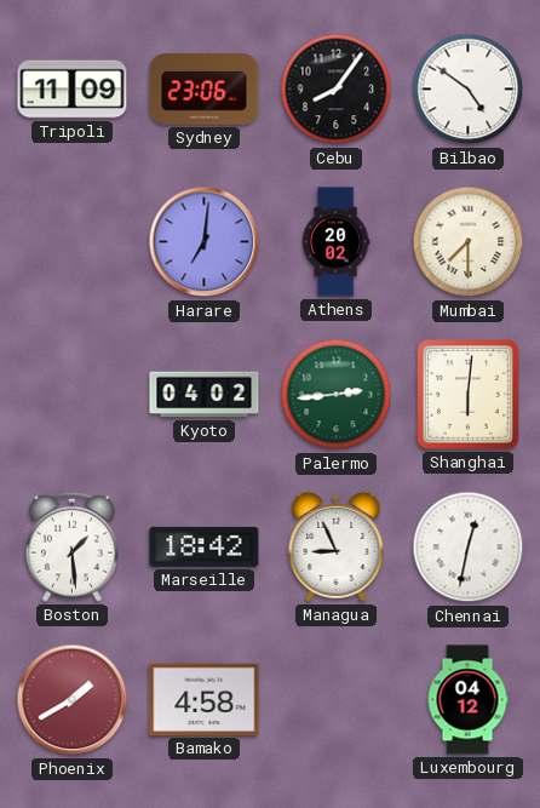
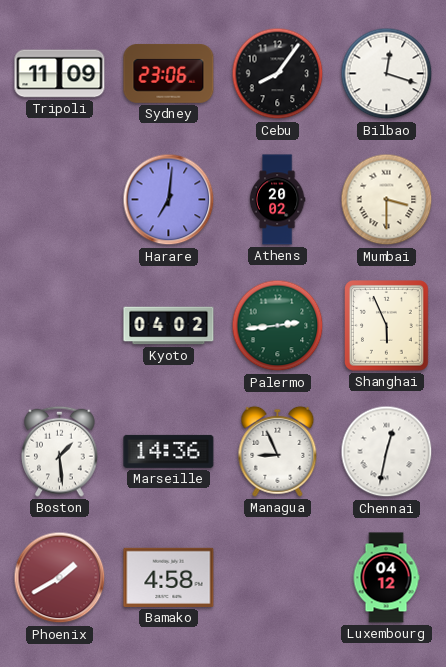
Bilbao: 4:51 -> 12:18
Mumbai: 7:30 -> 3:30
Shanghai: 6:01 -> 5:56
Marseille: 18:42 -> 14:36
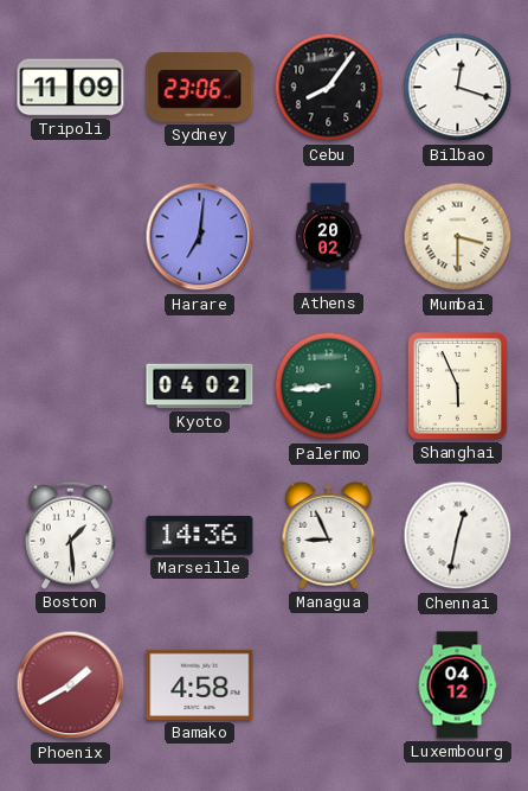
Palermo: 2:44 -> 8:44
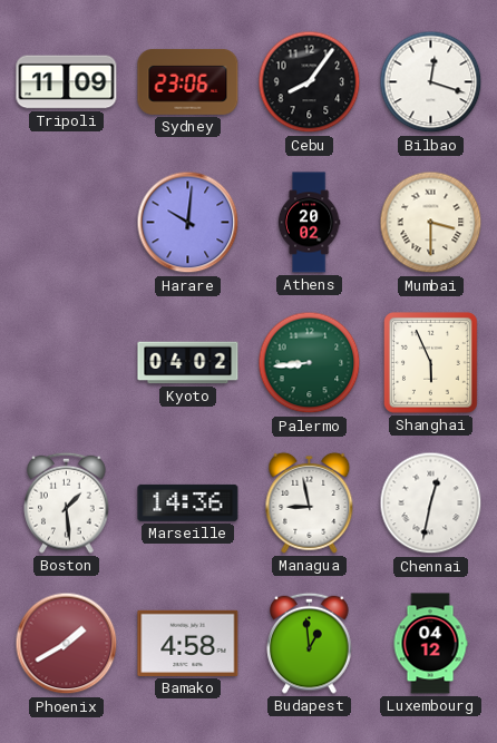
Harare: 7:01 -> 10:01
Managua: 8:56 -> 8:58
Budapest: none -> 12:59
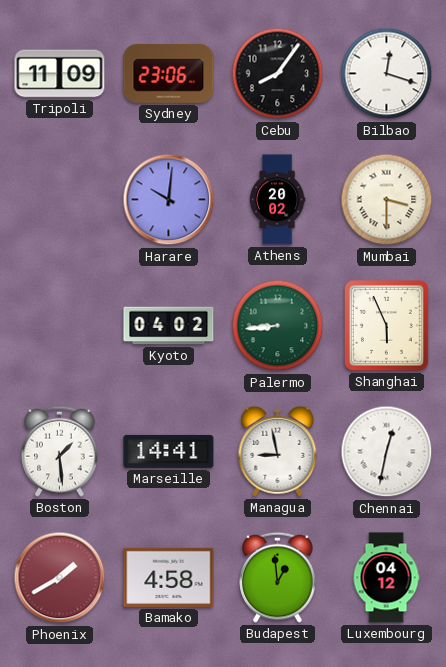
Marseille: 14:36 -> 14:41
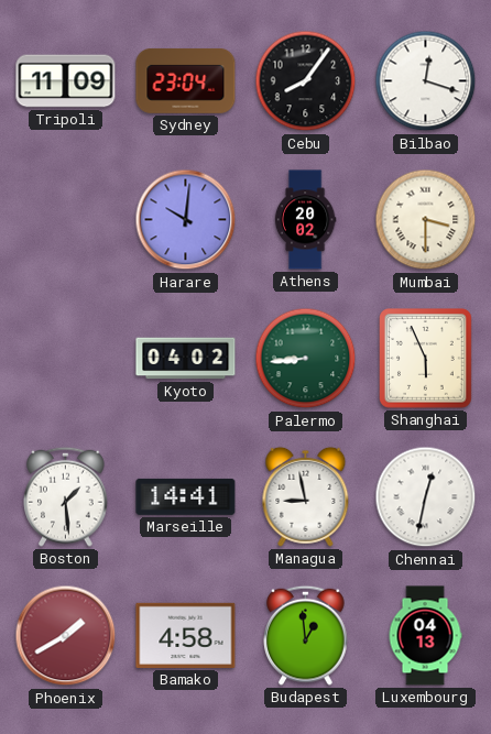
Sydney: 23:06 -> 23:04
Luxembourg: 04:12 -> 04:13
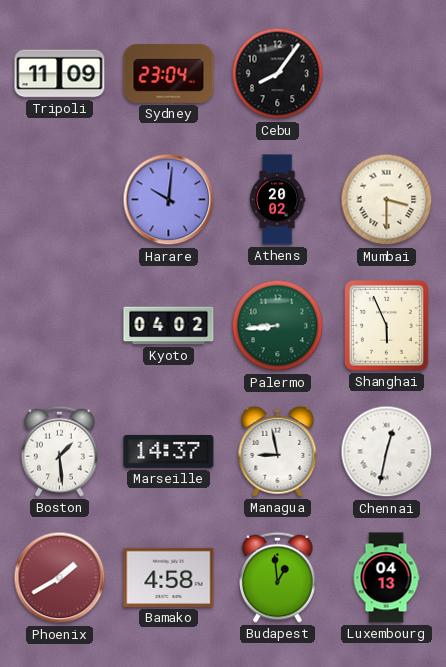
Bilbao: 12:18 -> none
Marseille: 14:41 -> 14:37
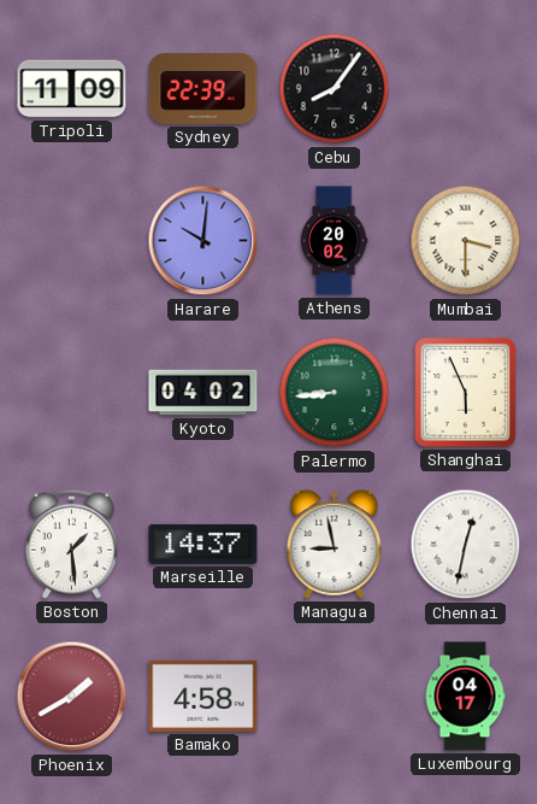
Sydney: 23:04 -> 22:39
Budapest: 12:59 -> none
Luxembourg: 04:13 -> 04:17
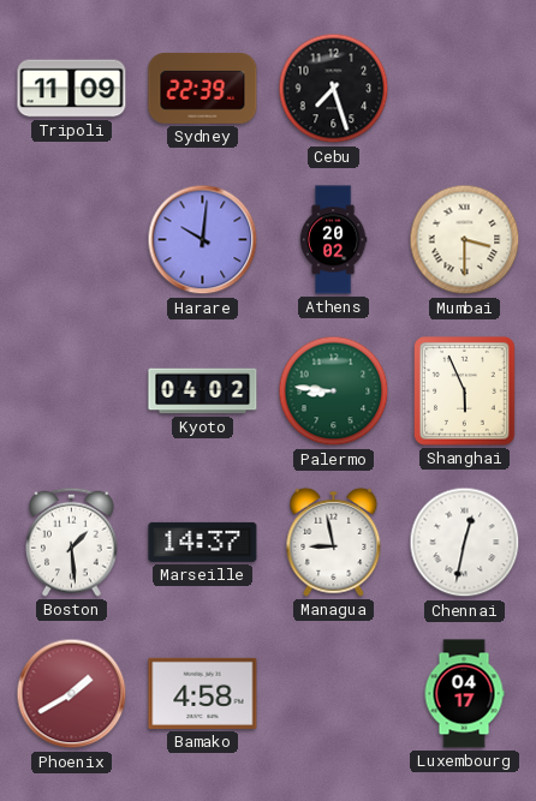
Cebu: 8:06 -> 7:27
Palermo: 8:44 -> 8:46
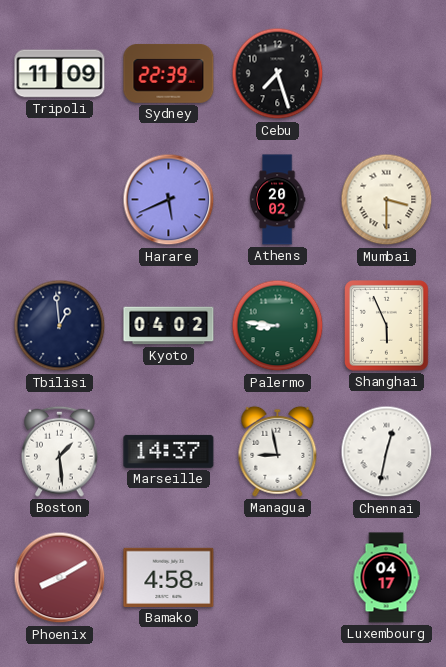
Harare: 10:01 -> 5:41
Tbilisi: none -> 12:59
Phoenix: 1:40 -> 8:10
